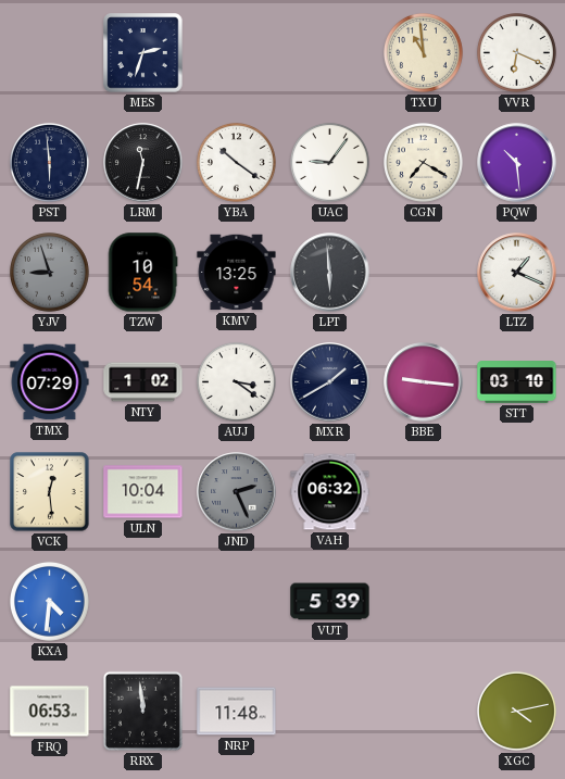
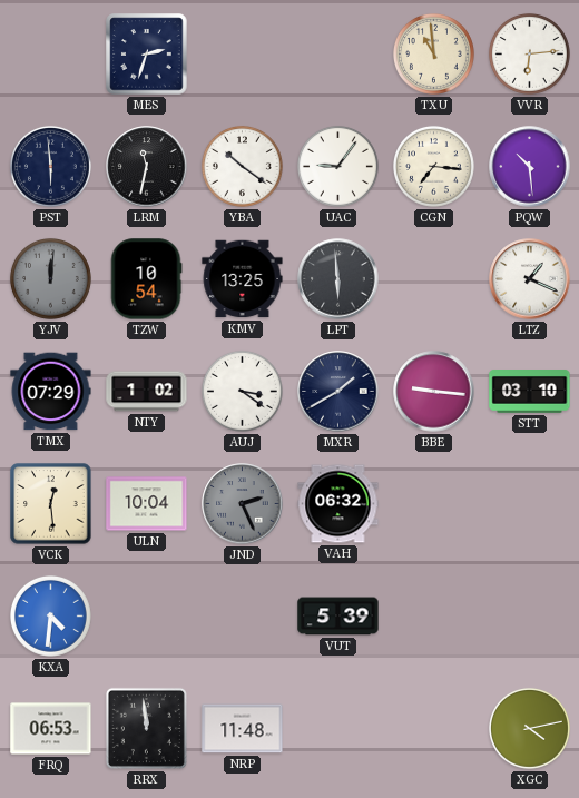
VVR: 6:19 -> 6:14
CGN: 7:20 -> 7:16
YJV: 8:57 -> 12:01
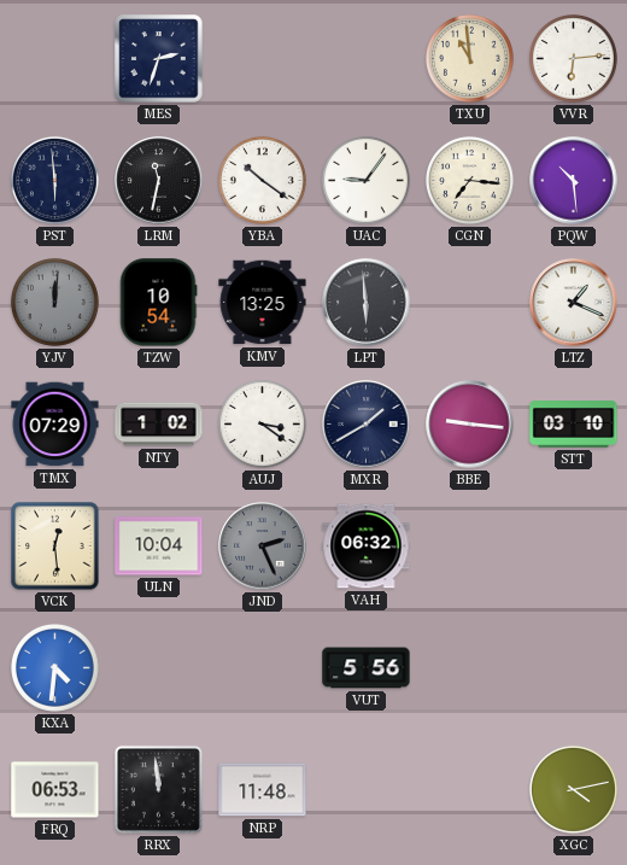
VUT: 5:39 -> 5:56
